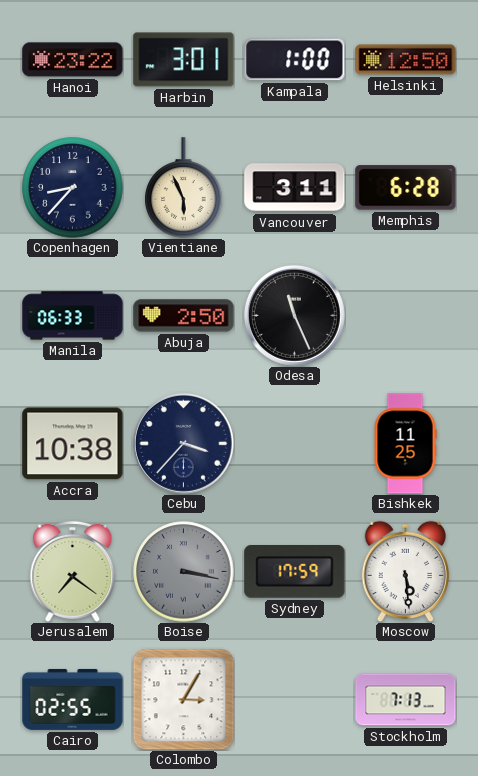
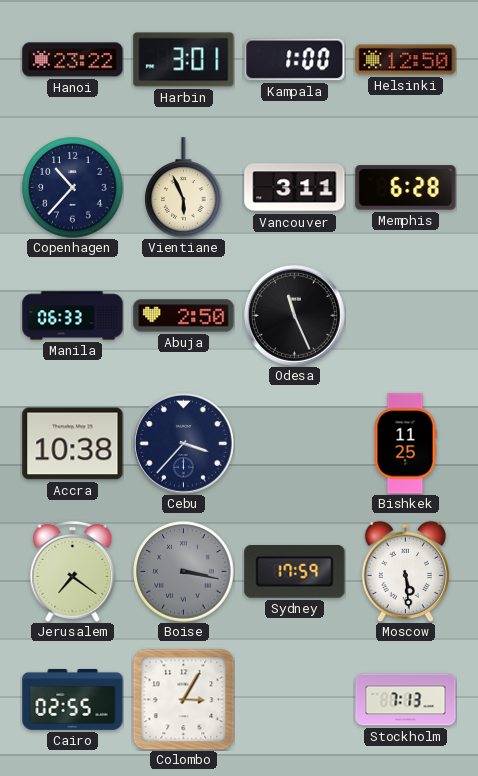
Copenhagen: 8:37 -> 10:37
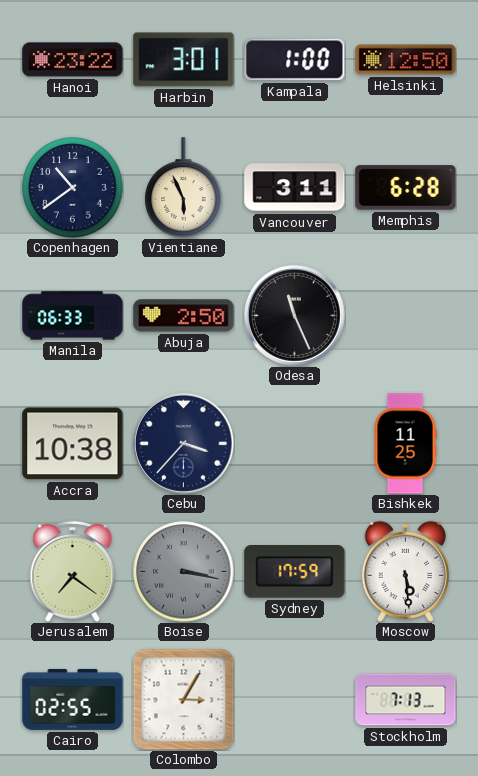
Copenhagen: 10:37 -> 10:39
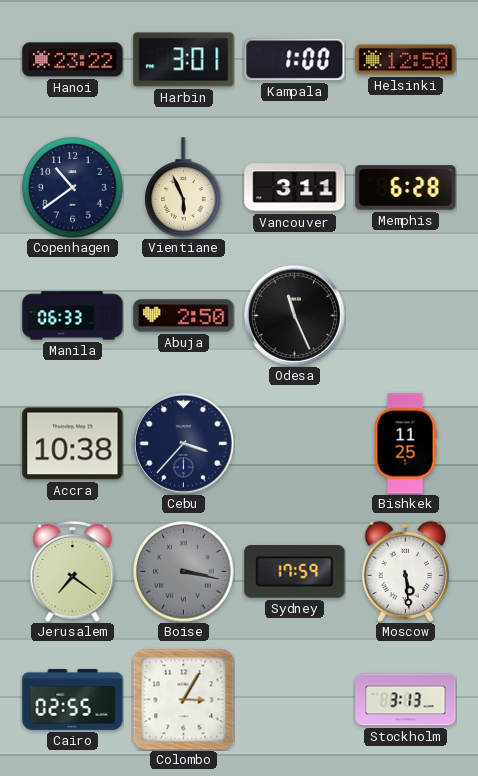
Stockholm: 7:13 -> 3:13
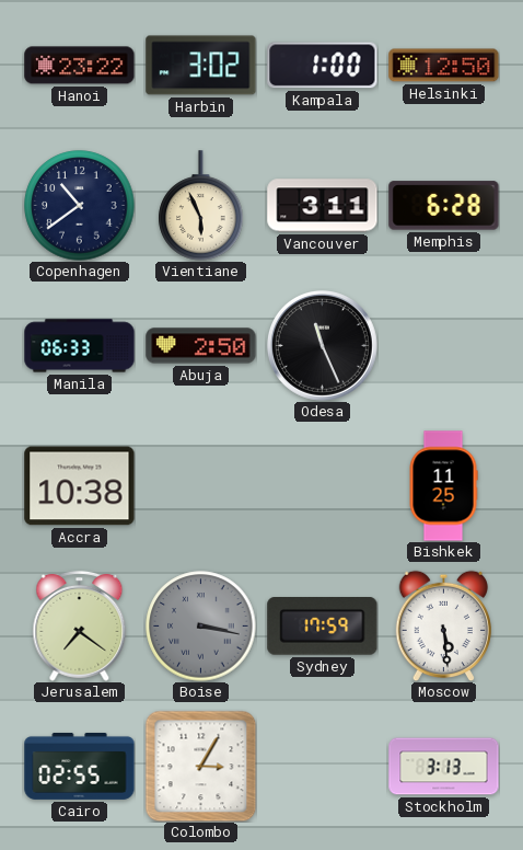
Harbin: 3:01 -> 3:02
Cebu: 3:37 -> none
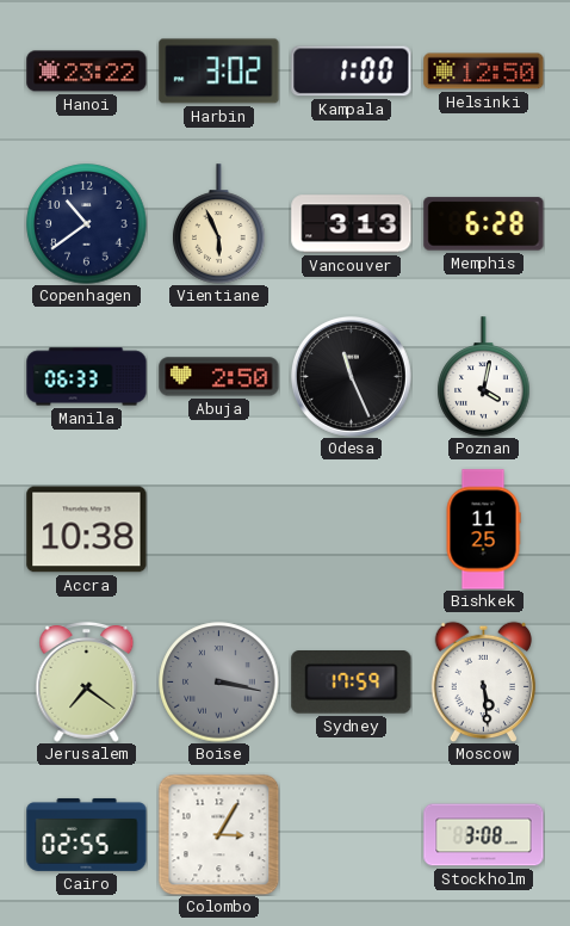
Vancouver: 3:11 -> 3:13
Poznan: none -> 4:02
Stockholm: 3:13 -> 3:08
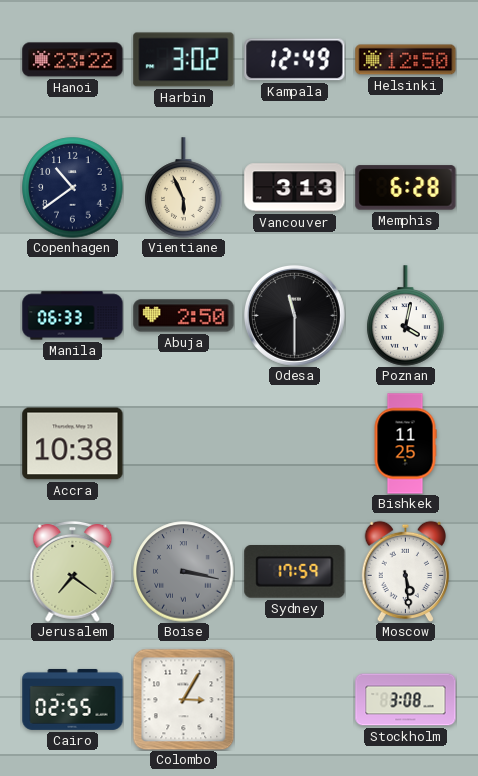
Kampala: 1:00 -> 12:49
Odesa: 11:26 -> 11:30
